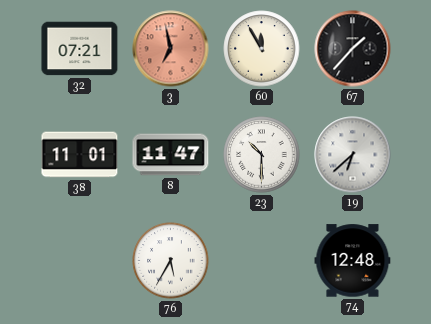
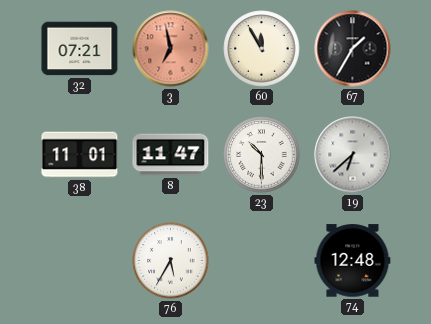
67: 1:37 -> 1:35
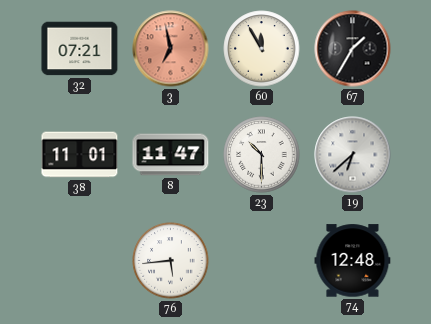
76: 5:35 -> 5:44
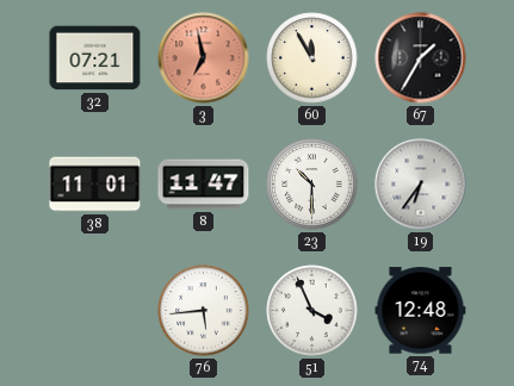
19: 6:38 -> 6:36
51: none -> 3:56
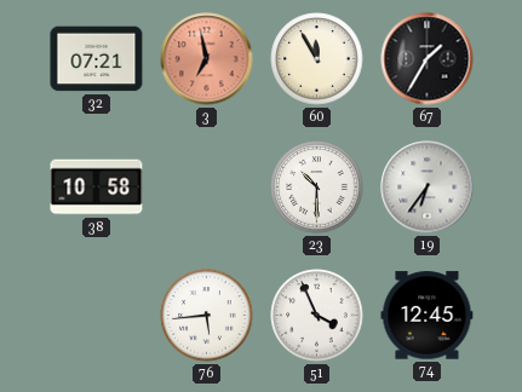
38: 11:01 -> 10:58
8: 11:47 -> none
74: 12:48 -> 12:45
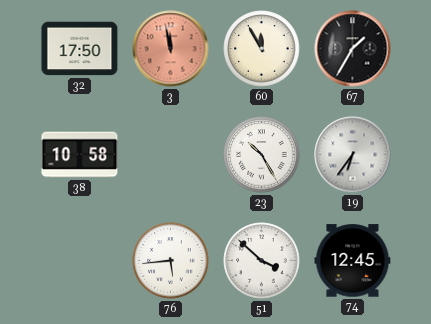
32: 07:21 -> 17:50
3: 6:58 -> 11:58
23: 10:30 -> 10:25
51: 3:56 -> 3:52
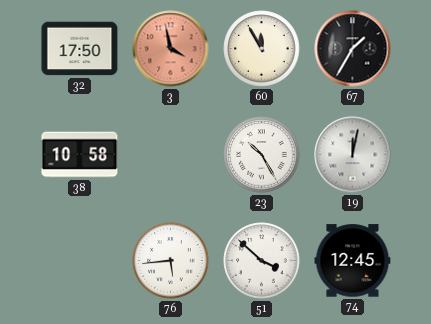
3: 11:58 -> 3:58
19: 6:36 -> 12:02
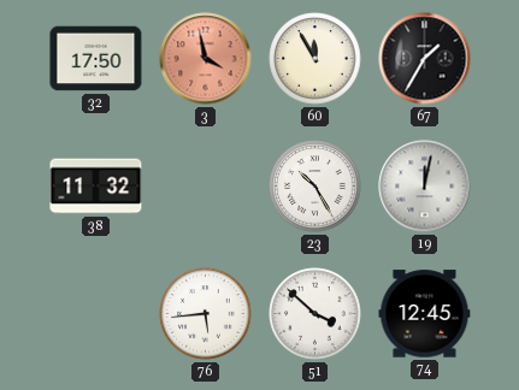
38: 10:58 -> 11:32
